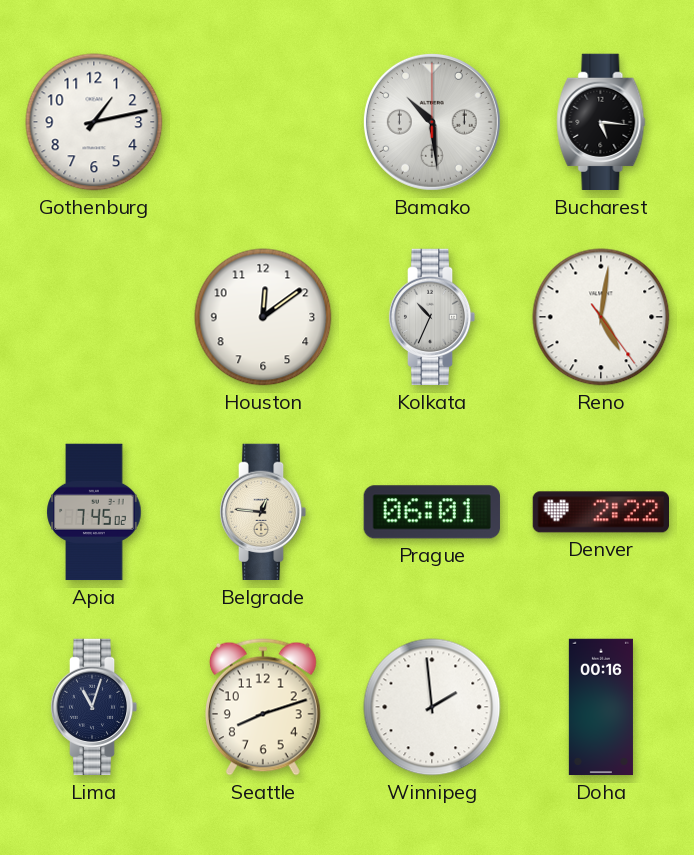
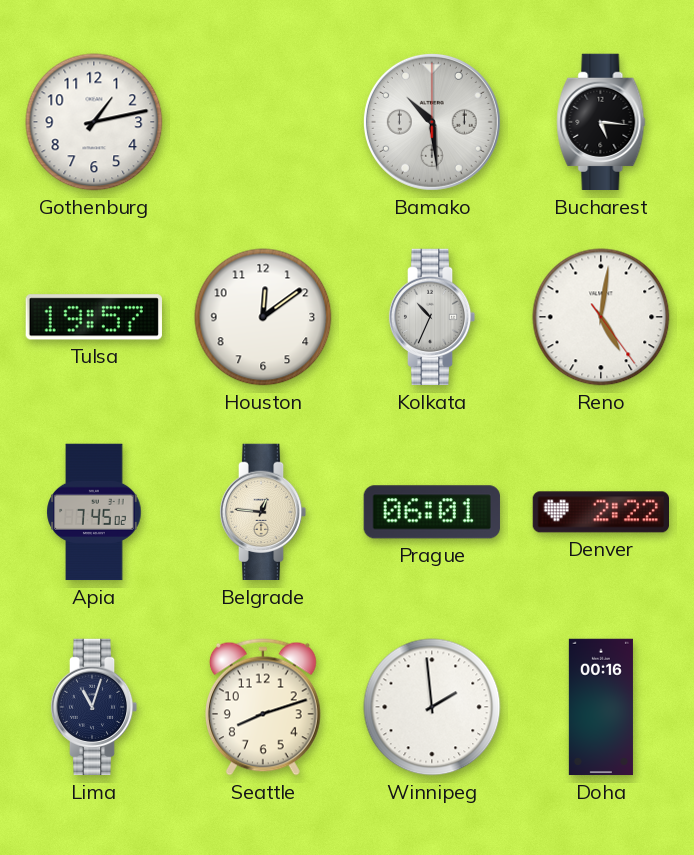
Tulsa: none -> 19:57
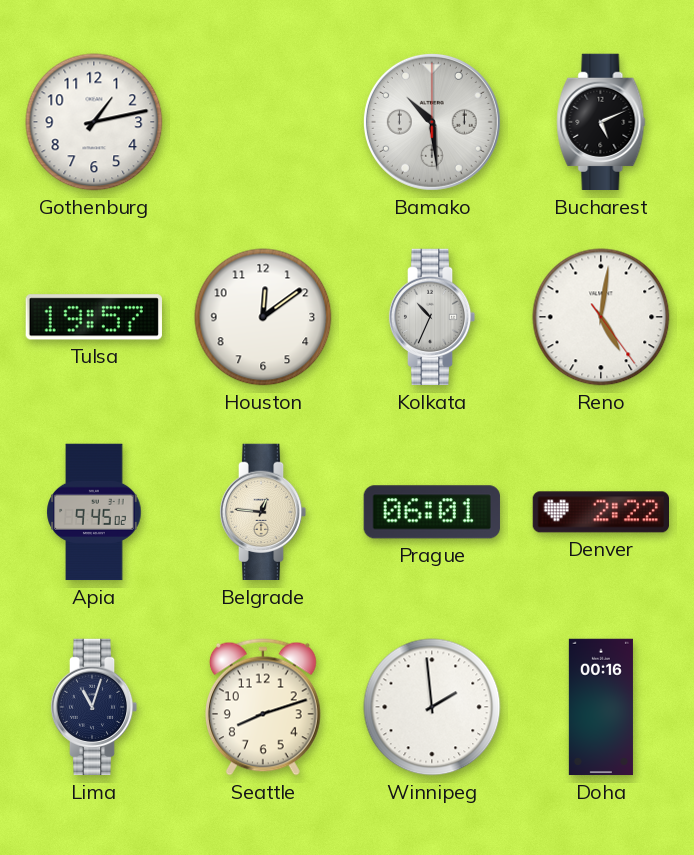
Bucharest: 5:16 -> 5:11
Apia: 7:45 -> 9:45
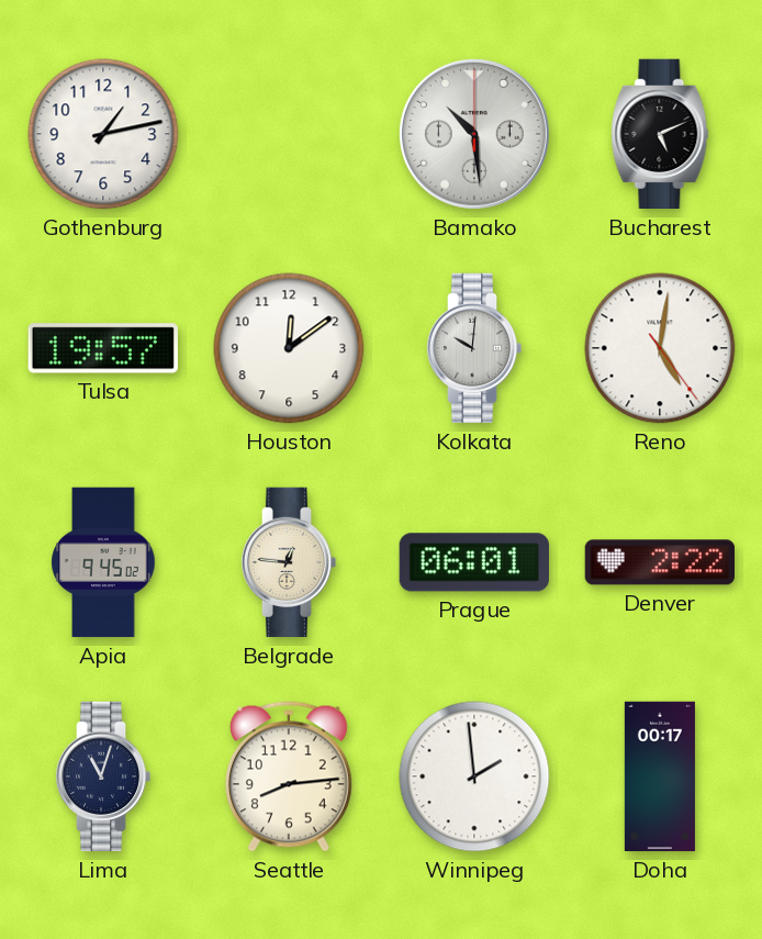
Kolkata: 10:34 -> 10:01
Seattle: 8:12 -> 8:14
Doha: 00:16 -> 00:17
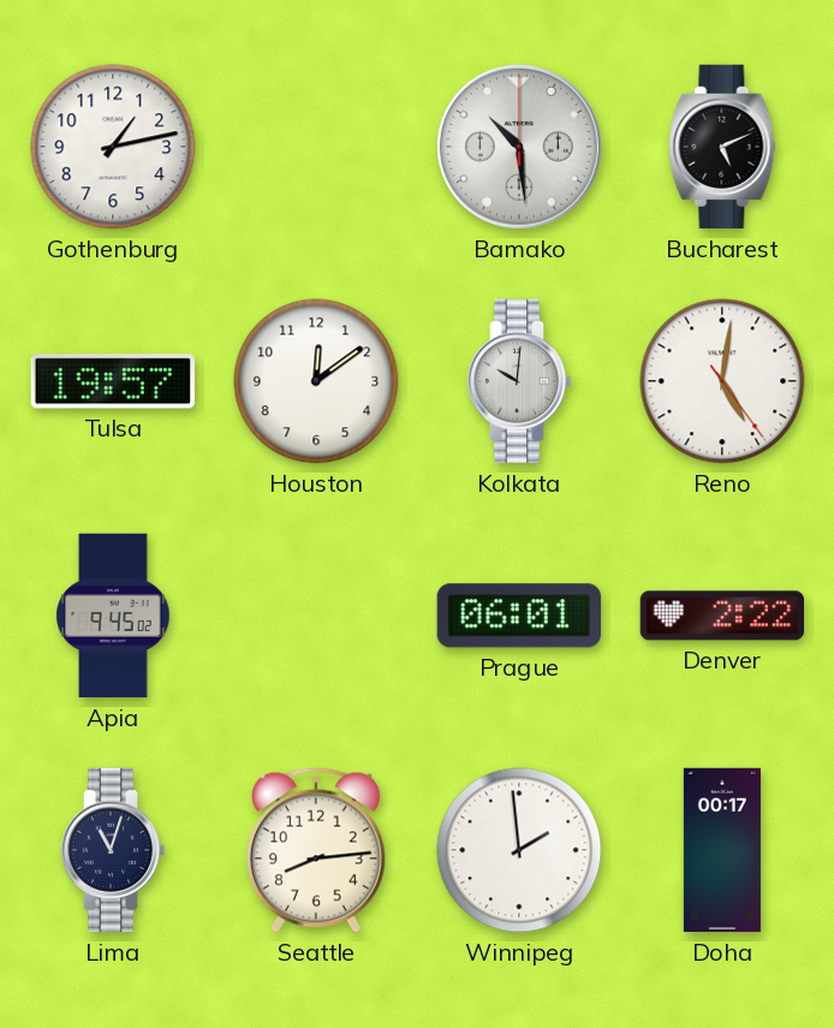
Belgrade: 12:46 -> none
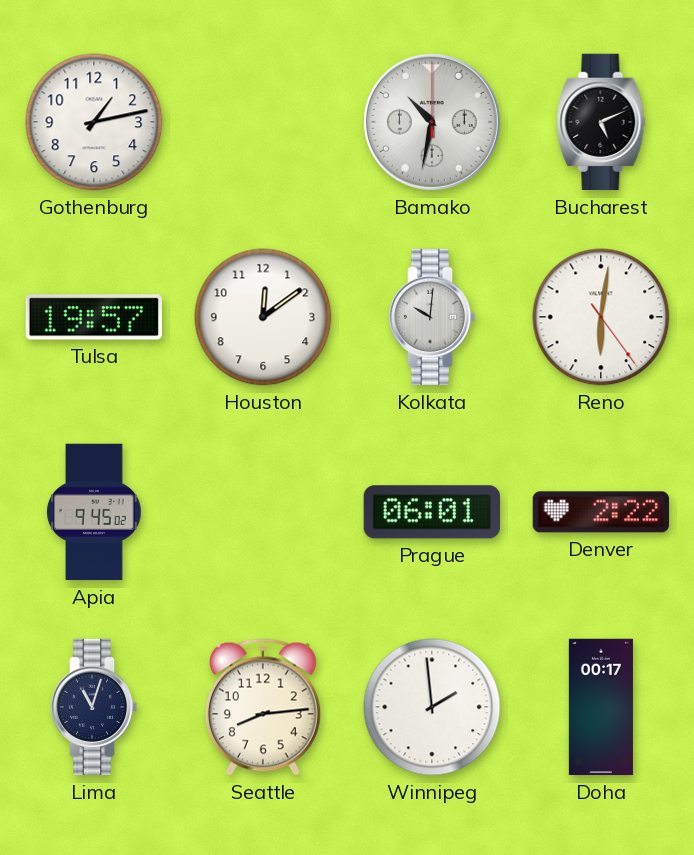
Bamako: 10:29 -> 10:32
Reno: 5:01 -> 6:01
